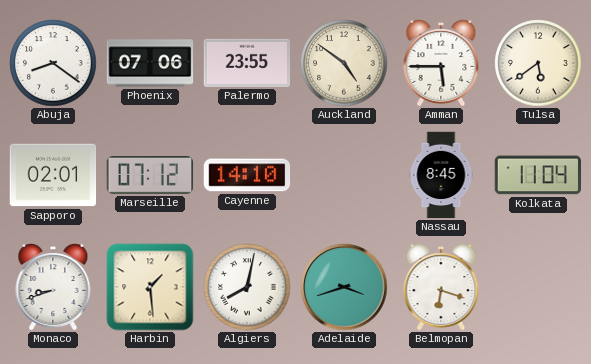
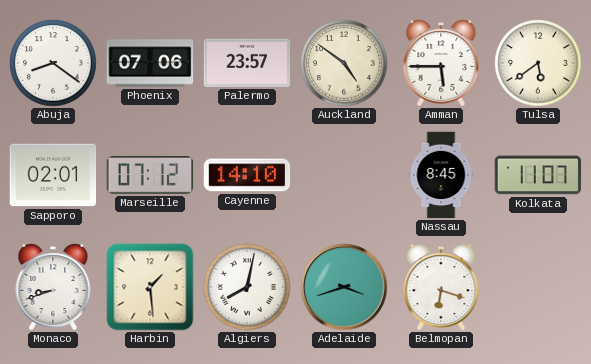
Palermo: 23:55 -> 23:57
Kolkata: 11:04 -> 11:07
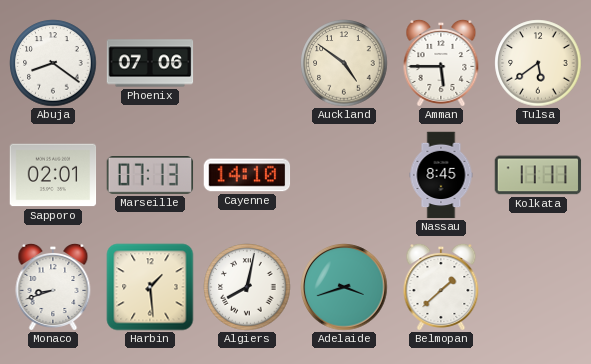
Palermo: 23:57 -> none
Marseille: 07:12 -> 07:13
Kolkata: 11:07 -> 11:11
Belmopan: 6:18 -> 1:38
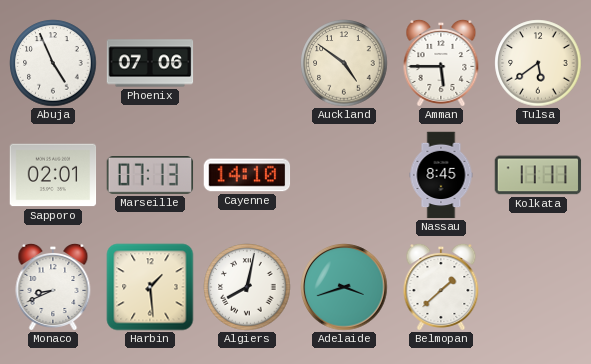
Abuja: 8:21 -> 4:56
Monaco: 8:42 -> 8:41
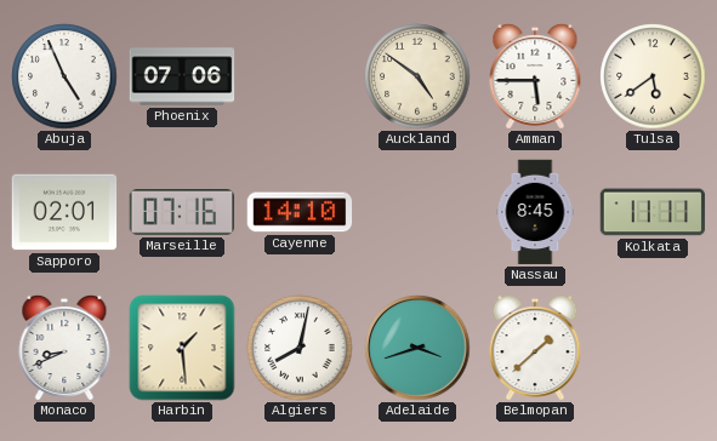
Marseille: 07:13 -> 07:16
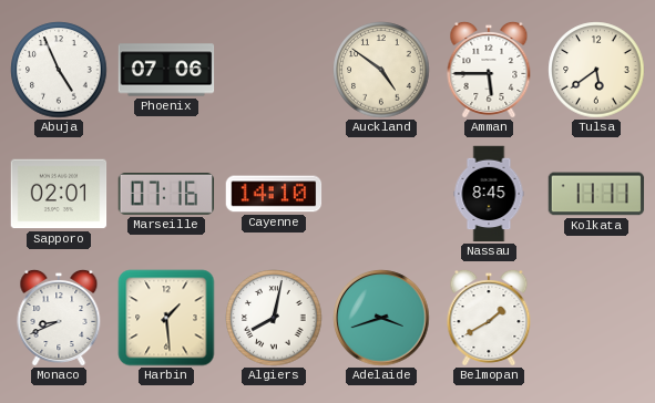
Belmopan: 1:38 -> 1:40
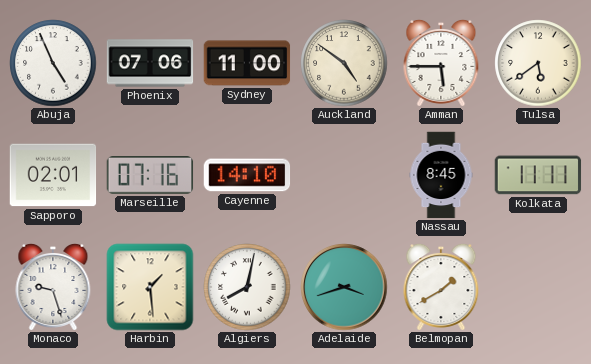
Sydney: none -> 11:00
Monaco: 8:41 -> 9:27
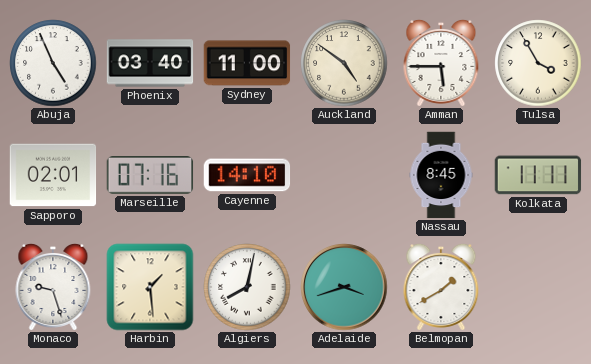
Phoenix: 07:06 -> 03:40
Tulsa: 5:39 -> 3:55
